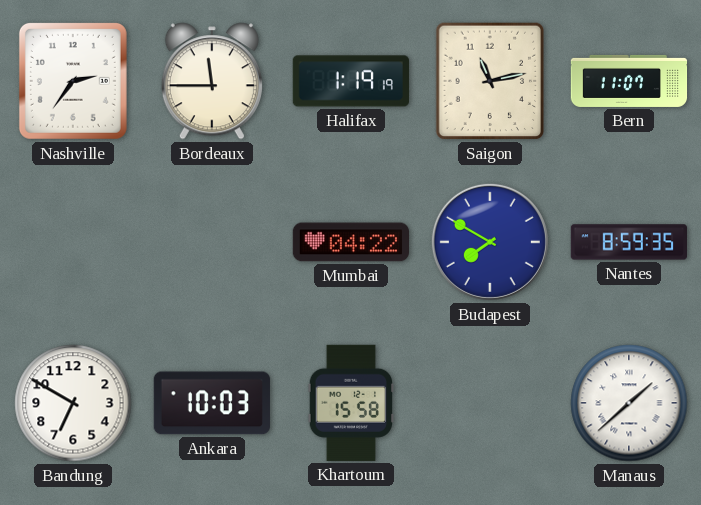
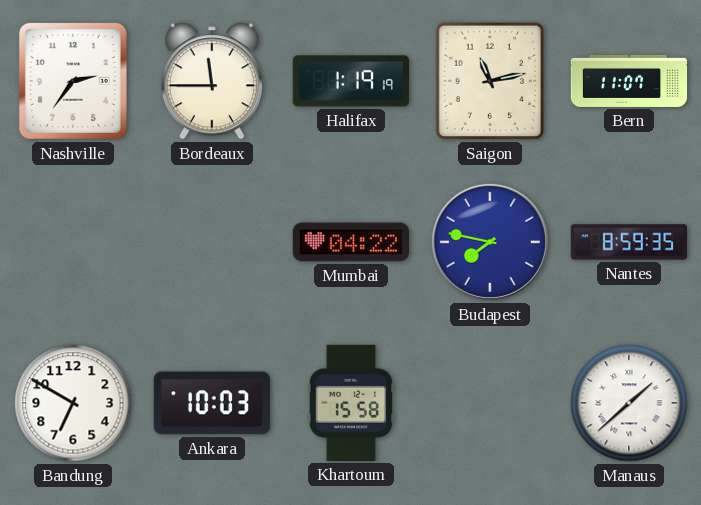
Budapest: 7:50 -> 7:47
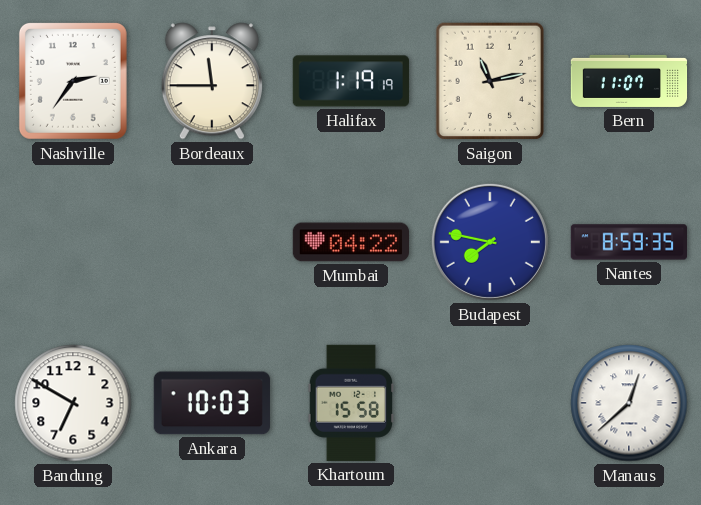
Manaus: 1:38 -> 12:38
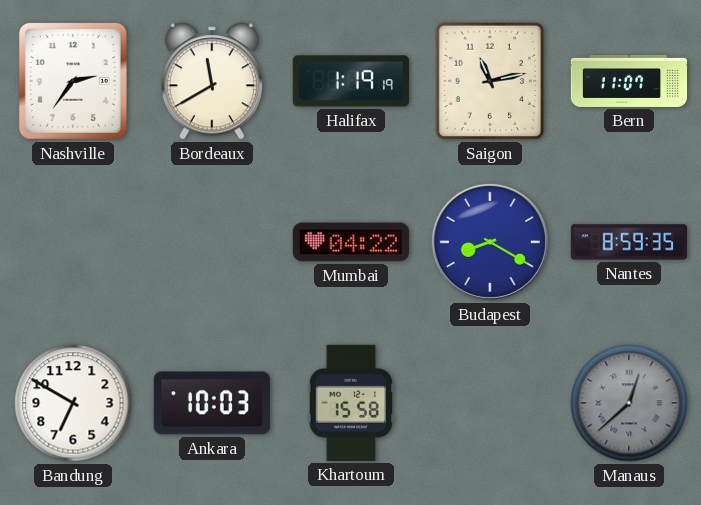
Bordeaux: 11:45 -> 11:40
Budapest: 7:47 -> 8:20
Manaus dial: white -> grey
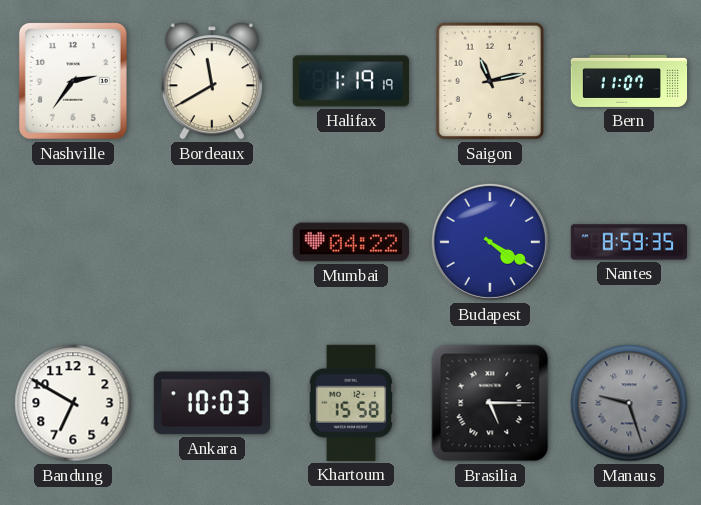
Budapest: 8:20 -> 4:20
Brasilia: none -> 5:15
Manaus: 12:38 -> 9:27
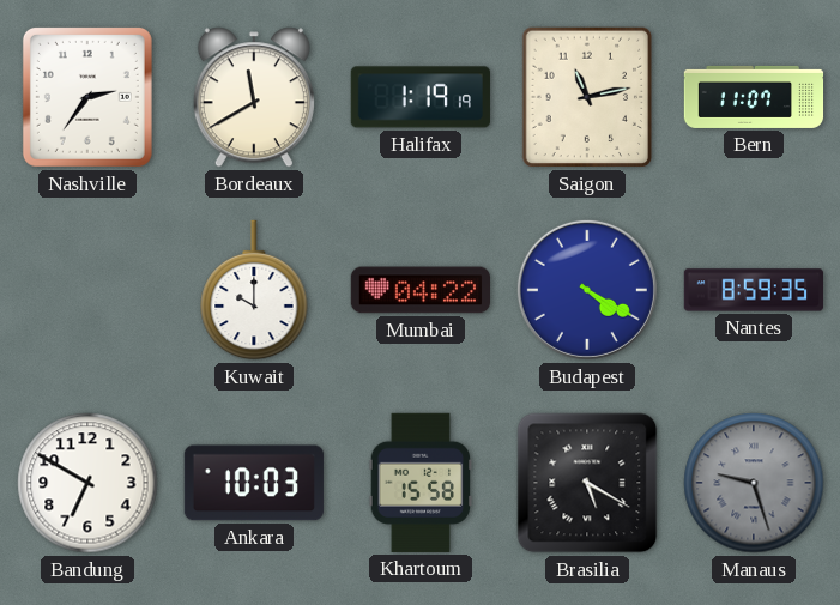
Kuwait: none -> 10:00
Brasilia: 5:15 -> 5:20
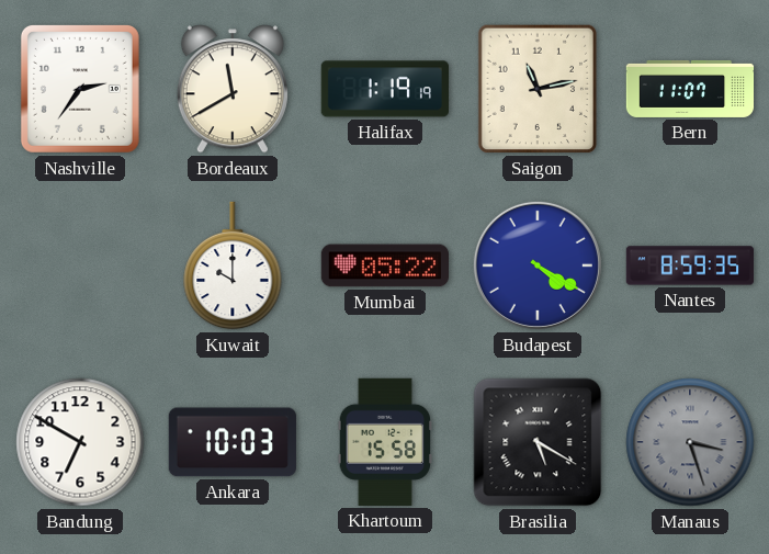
Mumbai: 04:22 -> 05:22
Manaus: 9:27 -> 3:27
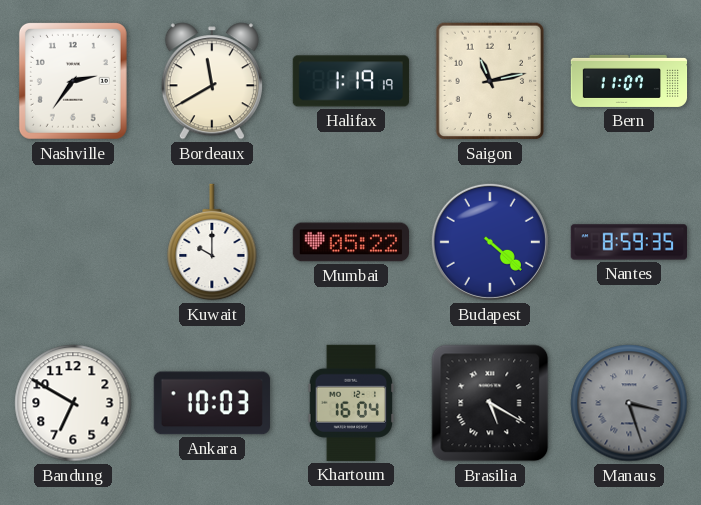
Budapest: 4:20 -> 4:22
Khartoum: 15:58 -> 16:04
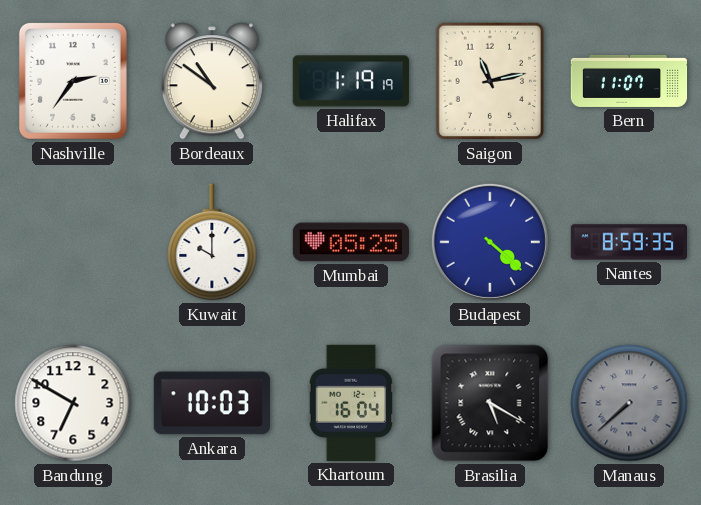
Bordeaux: 11:40 -> 10:51
Mumbai: 05:22 -> 05:25
Manaus: 3:27 -> 7:38
